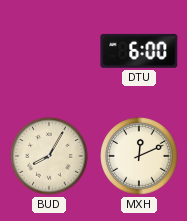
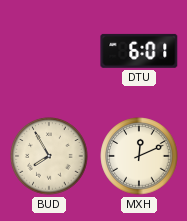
DTU: 6:00 -> 6:01
BUD: 8:05 -> 7:55
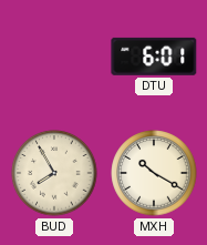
MXH: 12:11 -> 10:20
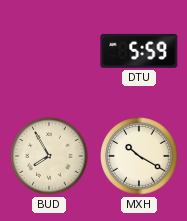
DTU: 6:01 -> 5:59
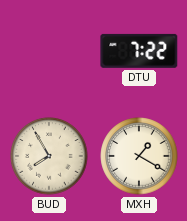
DTU: 5:59 -> 7:22
MXH: 10:20 -> 1:20
